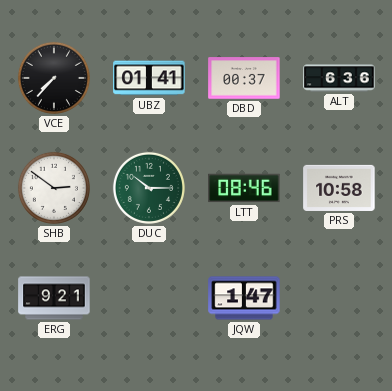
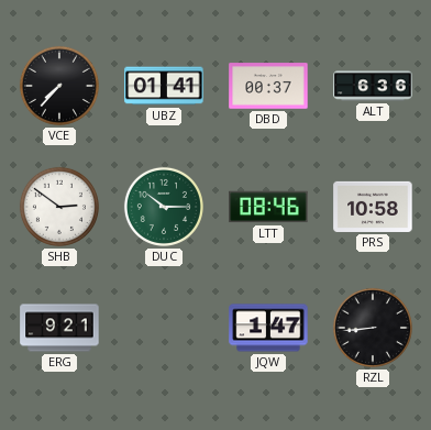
RZL: none -> 8:44
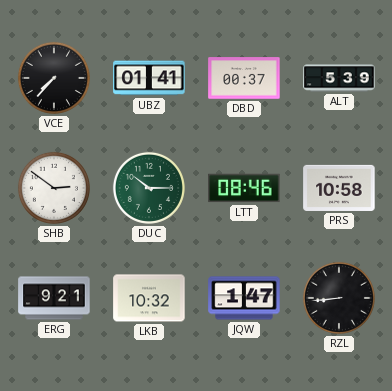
ALT: 6:36 -> 5:39
LKB: none -> 10:32
